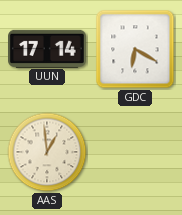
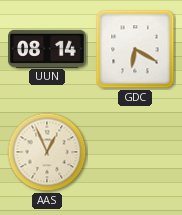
UUN: 17:14 -> 08:14
AAS: 12:59 -> 12:56
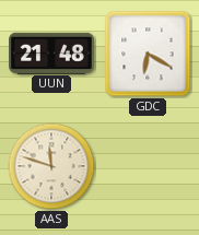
UUN: 08:14 -> 21:48
AAS: 12:56 -> 11:48
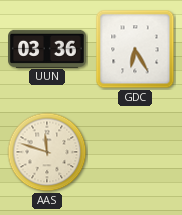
UUN: 21:48 -> 03:36
GDC: 6:20 -> 6:25
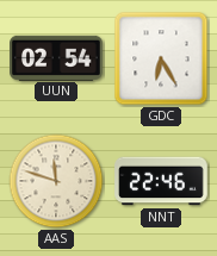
UUN: 03:36 -> 02:54
NNT: none -> 22:46
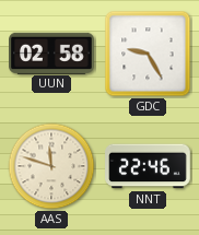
UUN: 02:54 -> 02:58
GDC: 6:25 -> 9:25
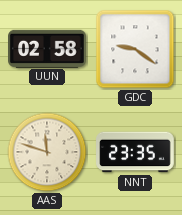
GDC: 9:25 -> 9:21
NNT: 22:46 -> 23:35
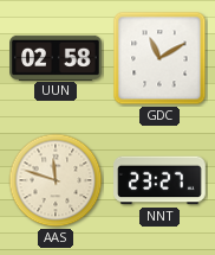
GDC: 9:21 -> 11:10
NNT: 23:35 -> 23:27
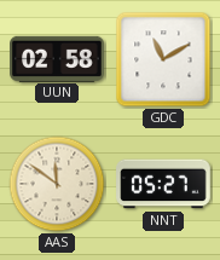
AAS: 11:48 -> 11:51
NNT: 23:27 -> 05:27
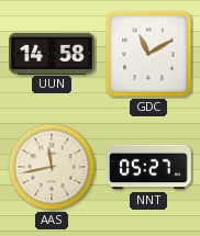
UUN: 02:58 -> 14:58
AAS: 11:51 -> 11:43
